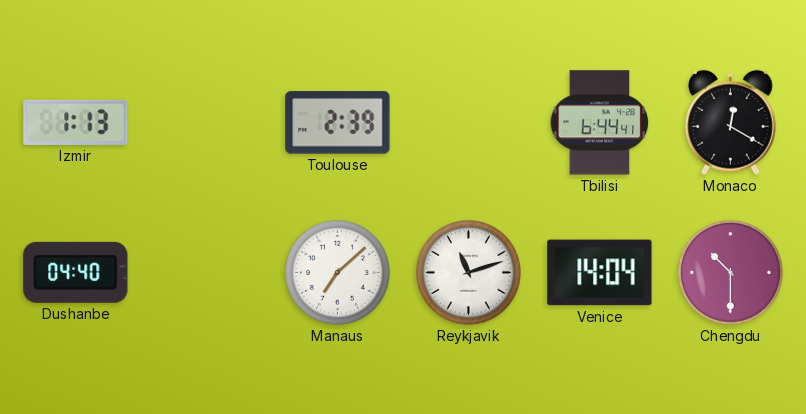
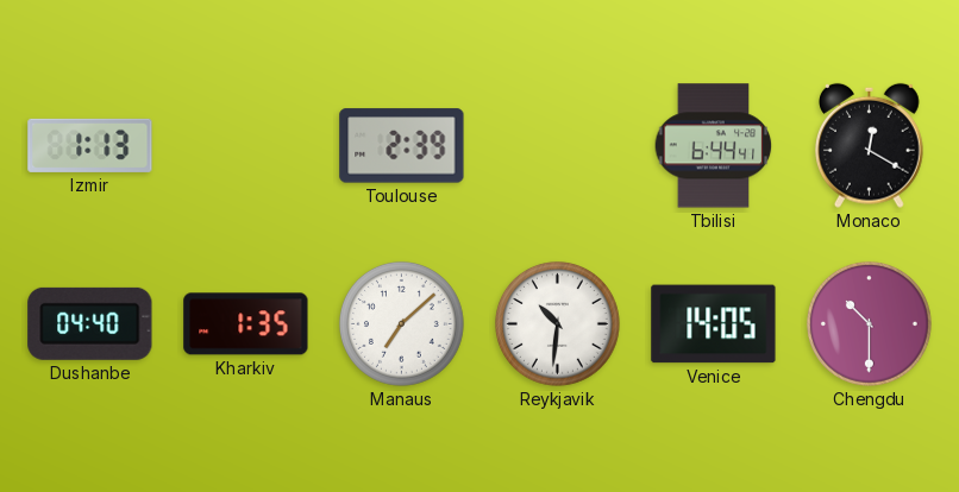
Kharkiv: none -> 1:35
Reykjavik: 11:12 -> 10:31
Venice: 14:04 -> 14:05
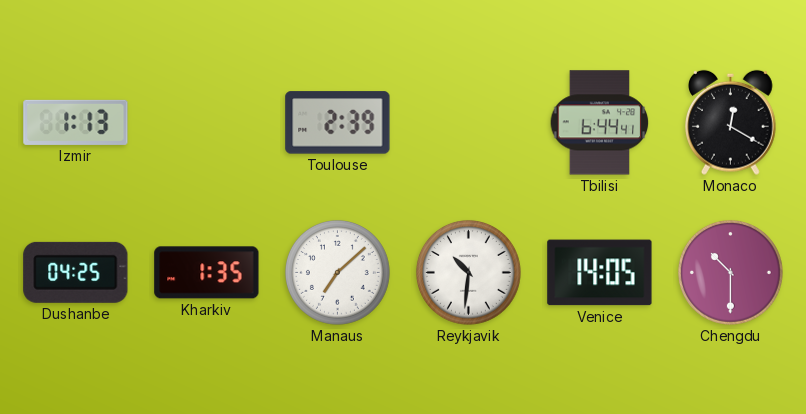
Dushanbe: 04:40 -> 04:25
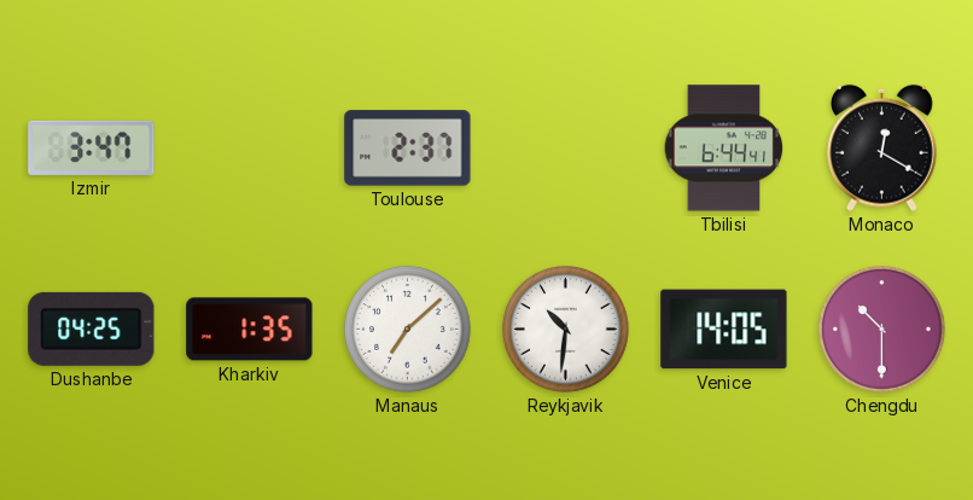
Izmir: 1:13 -> 3:47
Toulouse: 2:39 -> 2:37
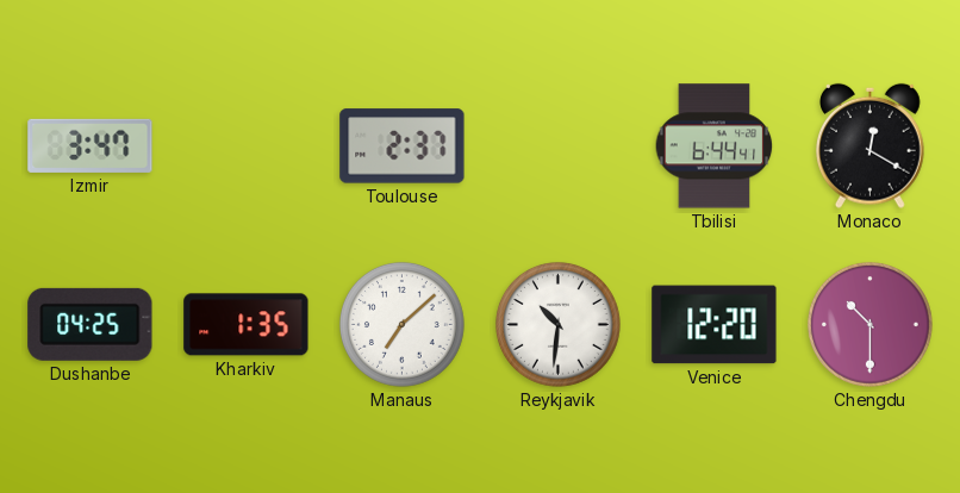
Venice: 14:05 -> 12:20
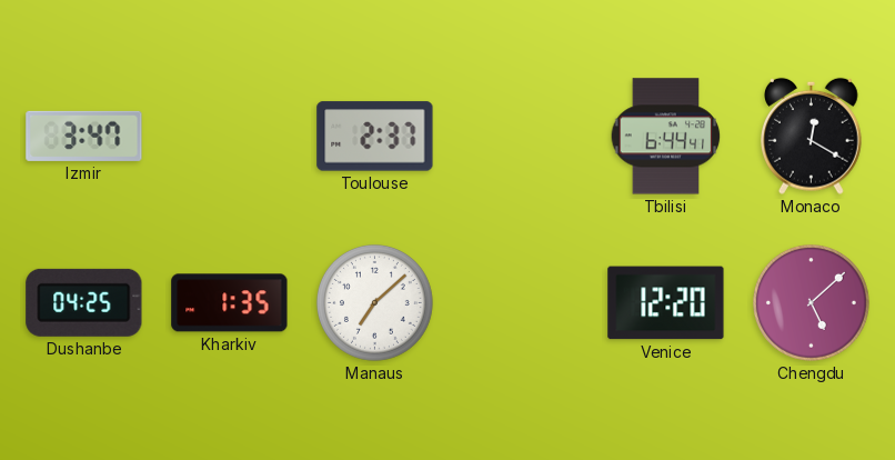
Reykjavik: 10:31 -> none
Chengdu: 10:30 -> 5:08
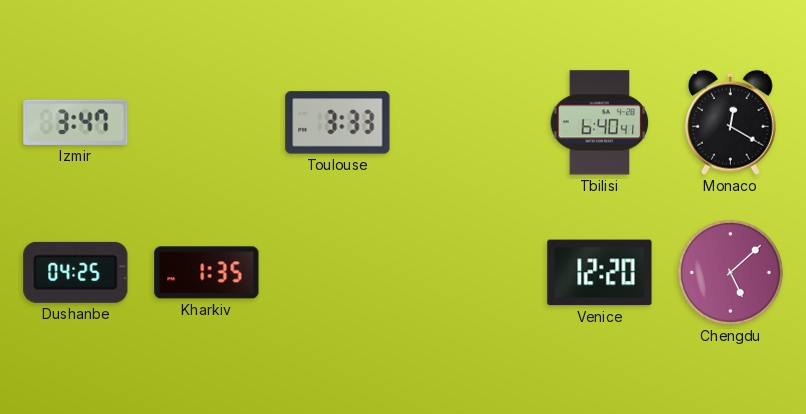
Toulouse: 2:37 -> 3:33
Tbilisi: 6:44 -> 6:40
Manaus: 7:08 -> none
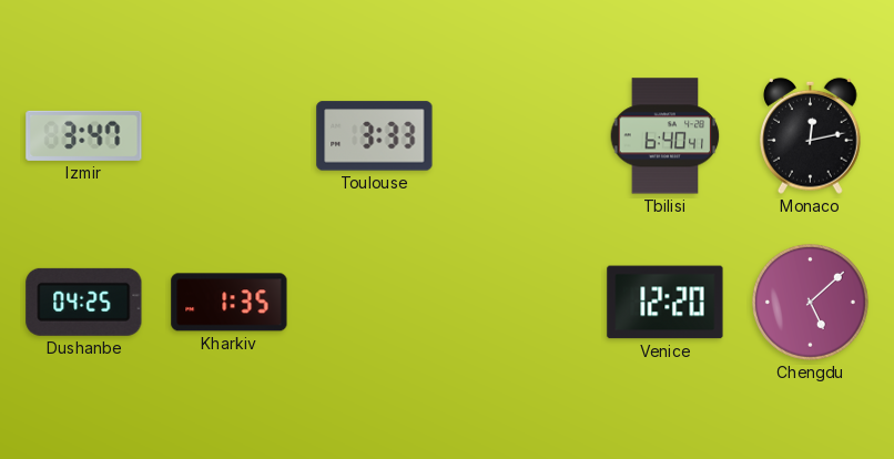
Monaco: 12:20 -> 12:13
